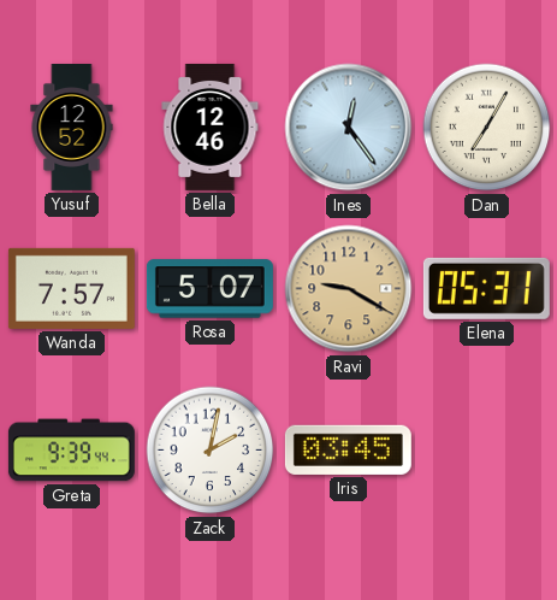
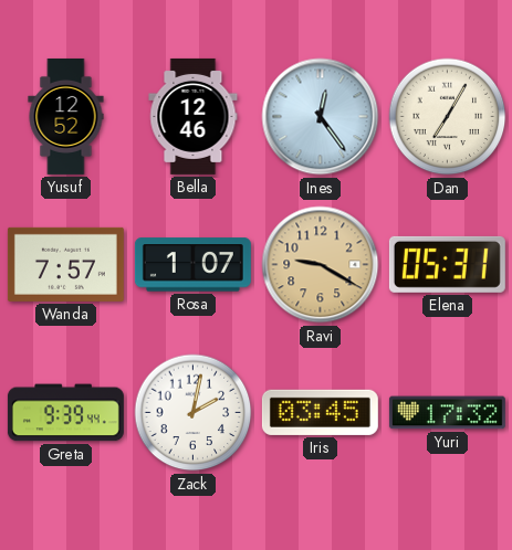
Rosa: 5:07 -> 1:07
Yuri: none -> 17:32
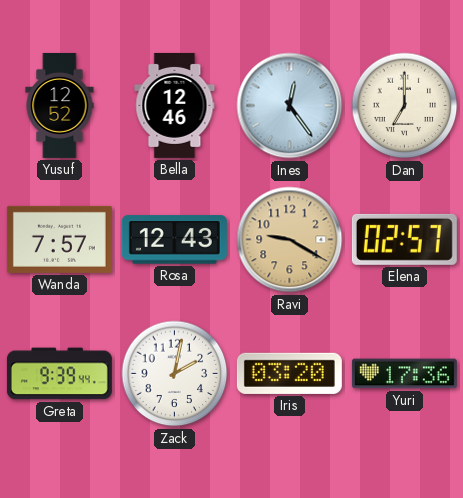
Dan: 7:05 -> 7:00
Rosa: 1:07 -> 12:43
Elena: 05:31 -> 02:57
Iris: 03:45 -> 03:20
Yuri: 17:32 -> 17:36
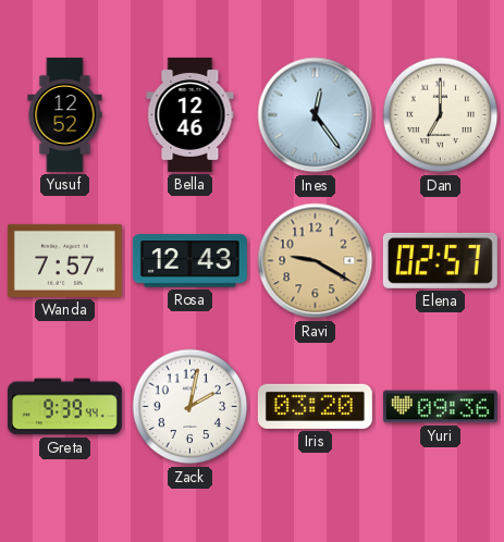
Yuri: 17:36 -> 09:36
